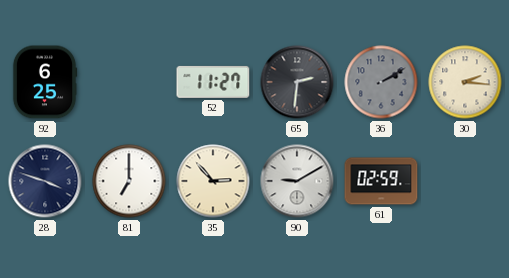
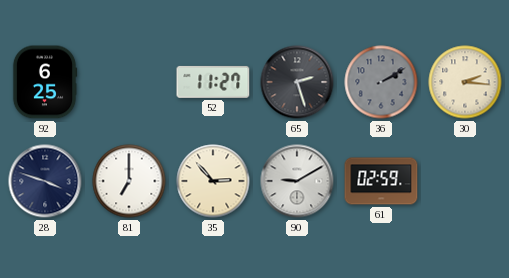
65: 2:31 -> 2:27
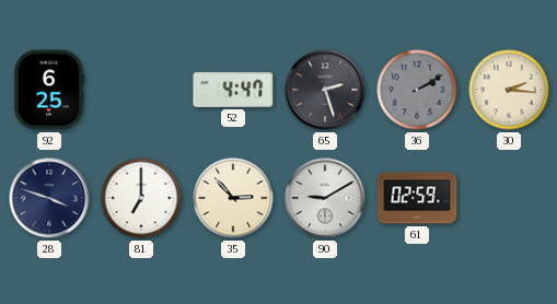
52: 11:27 -> 4:47
